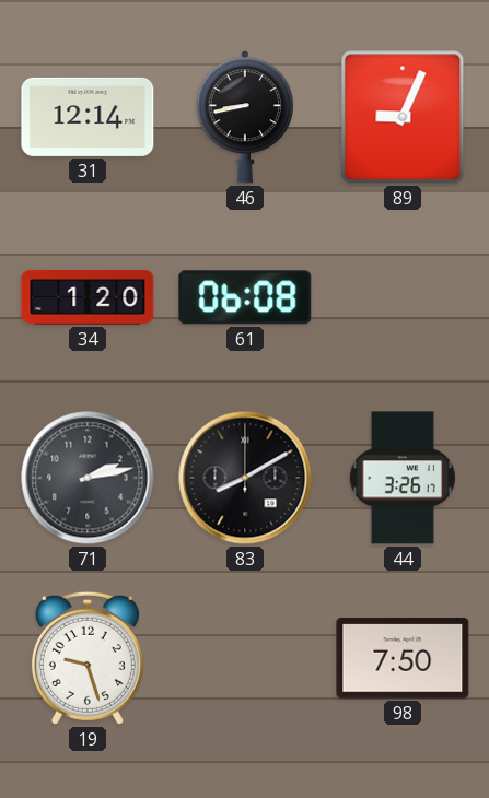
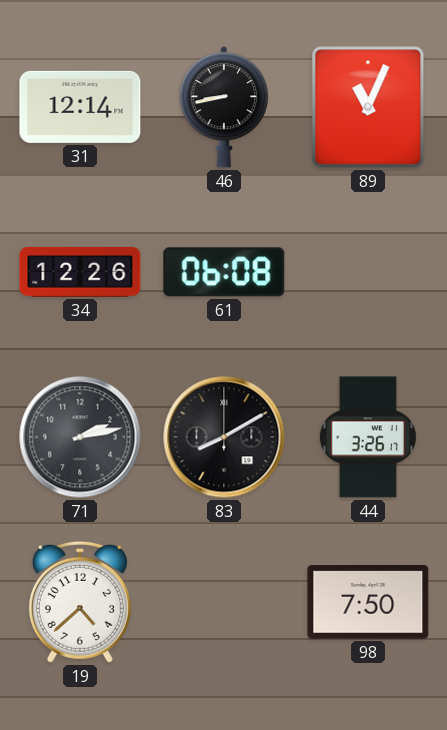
89: 9:04 -> 11:04
34: 1:20 -> 12:26
19: 9:27 -> 4:38
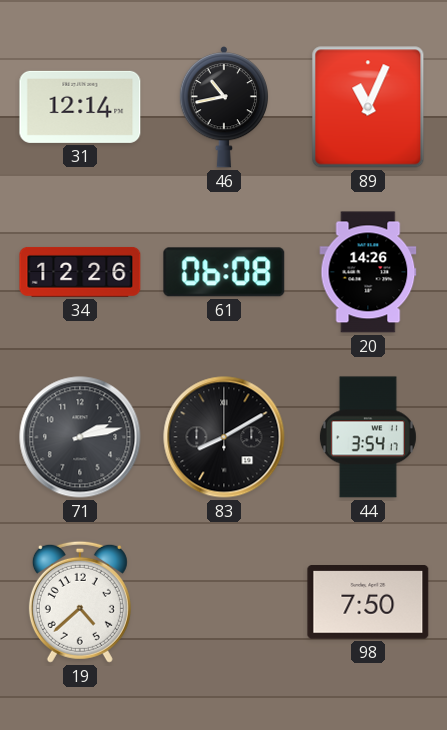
46: 8:43 -> 10:43
20: none -> 14:26
44: 3:26 -> 3:54
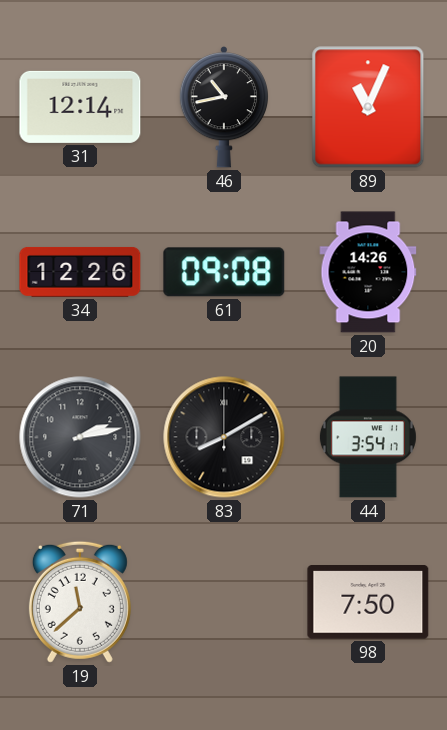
61: 06:08 -> 09:08
19: 4:38 -> 11:38
